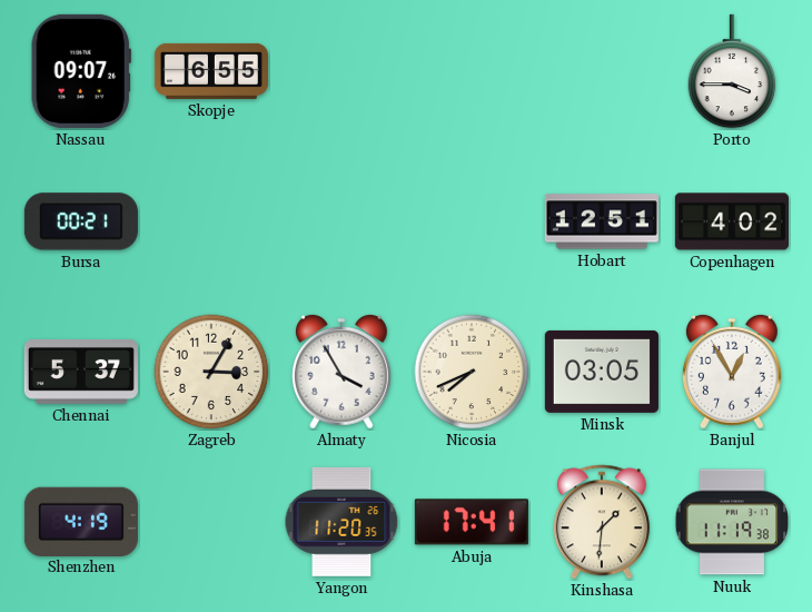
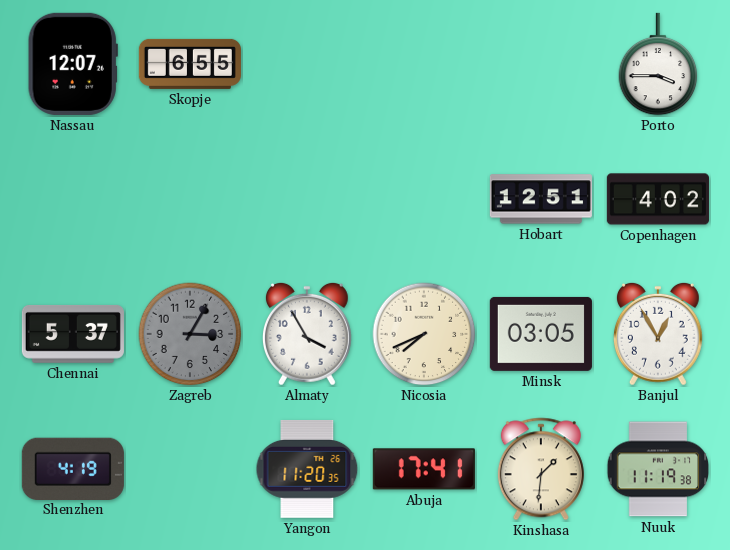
Nassau: 09:07 -> 12:07
Bursa: 00:21 -> none
Zagreb dial: cream -> grey
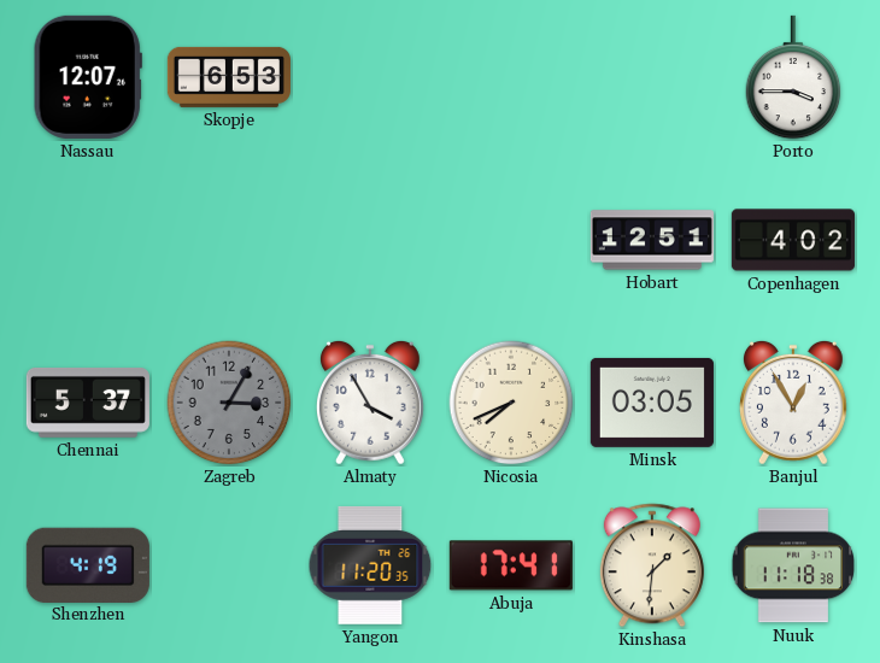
Skopje: 6:55 -> 6:53
Nuuk: 11:19 -> 11:18
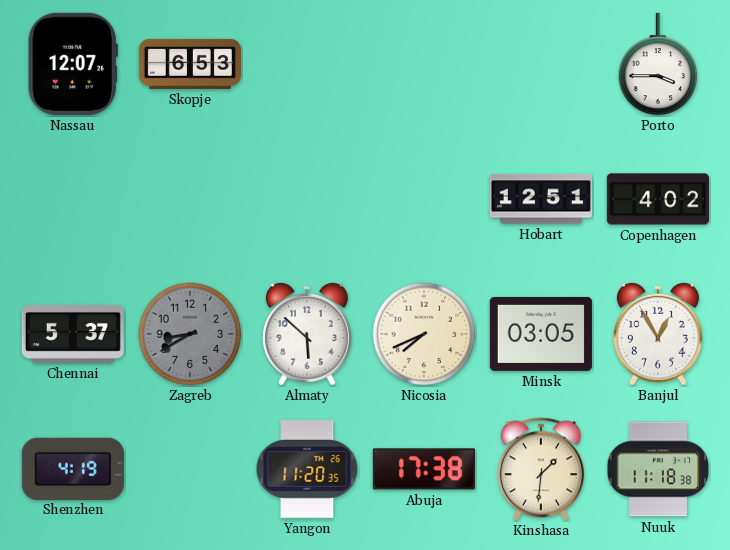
Zagreb: 3:05 -> 8:40
Almaty: 3:55 -> 5:52
Abuja: 17:41 -> 17:38
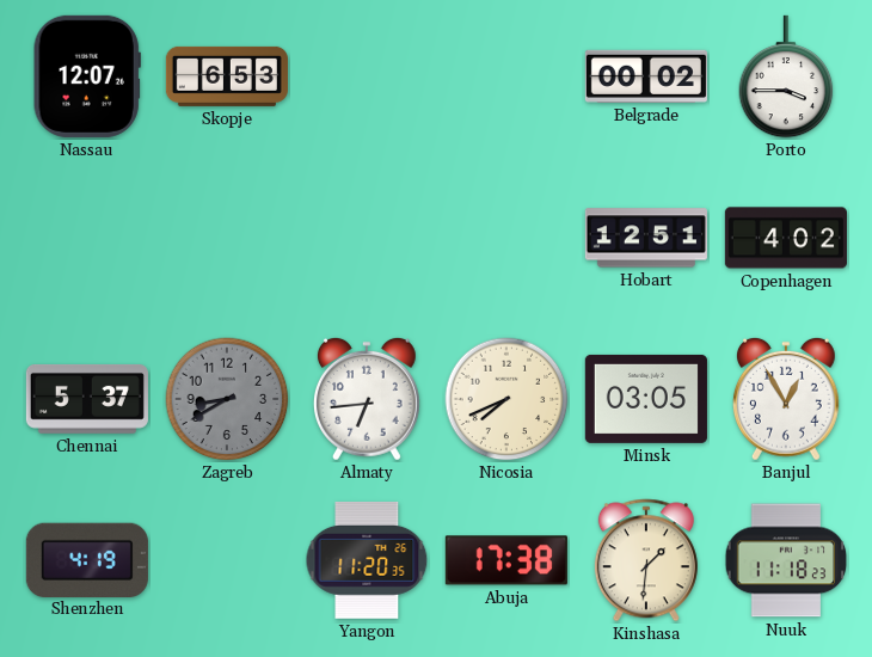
Belgrade: none -> 00:02
Almaty: 5:52 -> 6:44
Nuuk: 11:18:38 -> 11:18:23
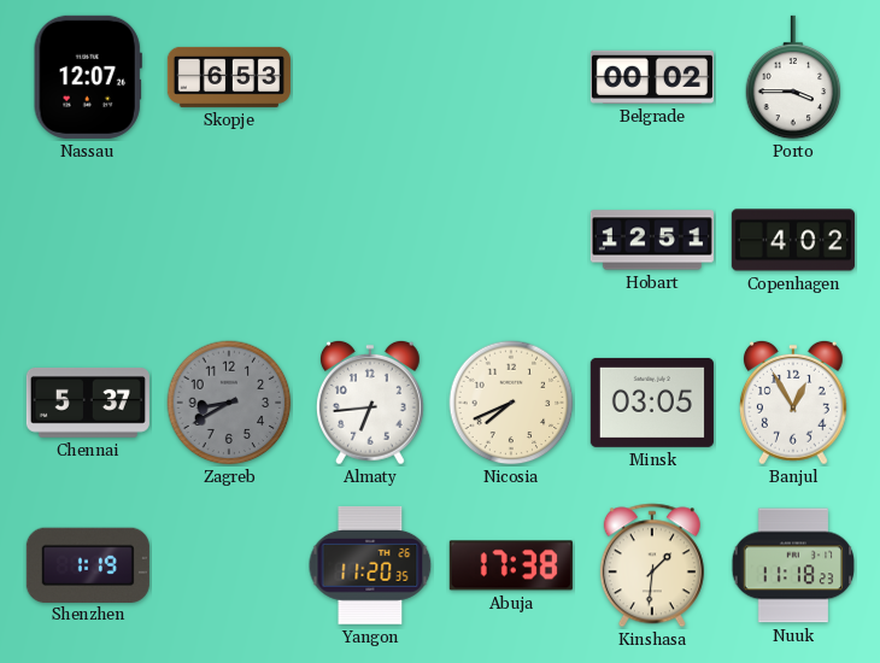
Shenzhen: 4:19 -> 1:19
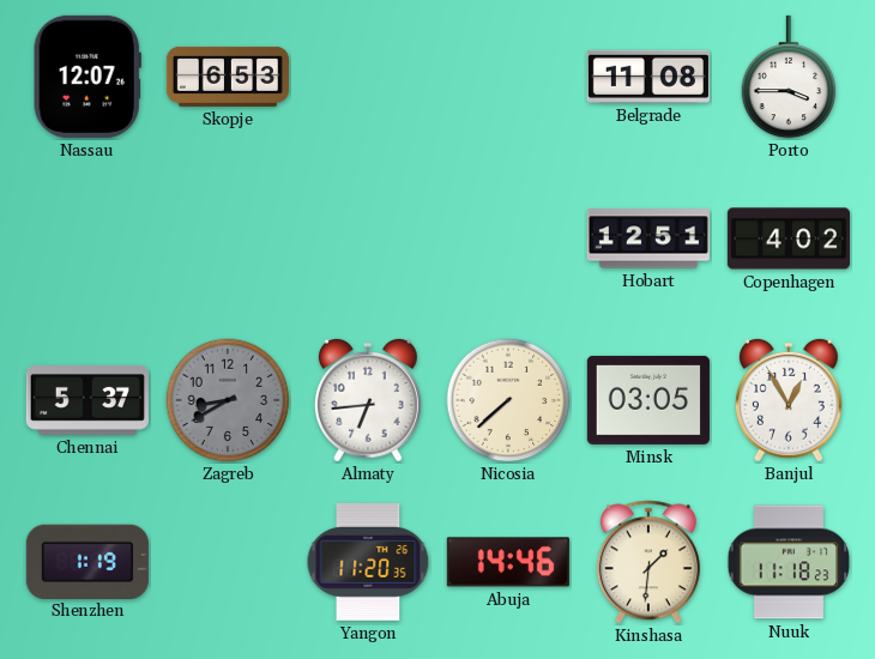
Belgrade: 00:02 -> 11:08
Nicosia: 7:41 -> 7:38
Abuja: 17:38 -> 14:46
